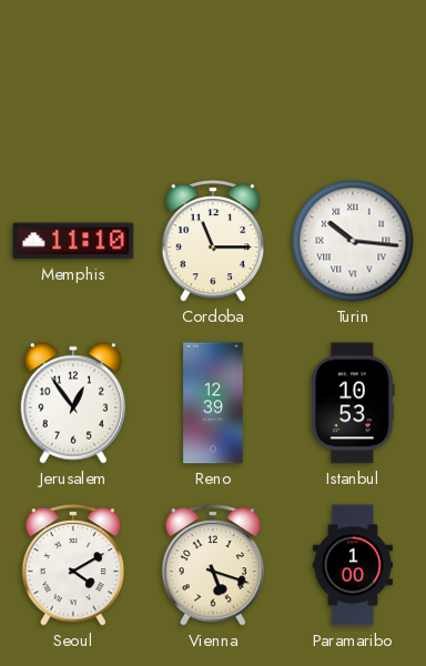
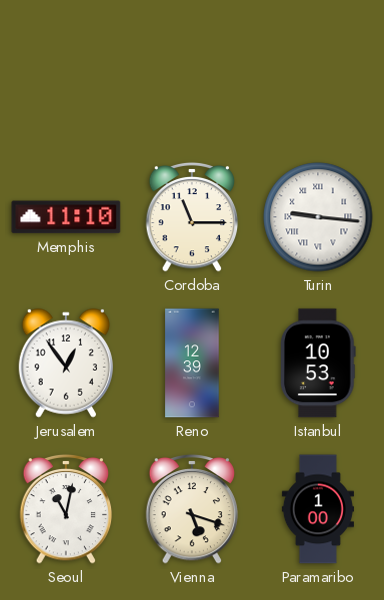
Turin: 10:16 -> 9:16
Seoul: 4:10 -> 11:02
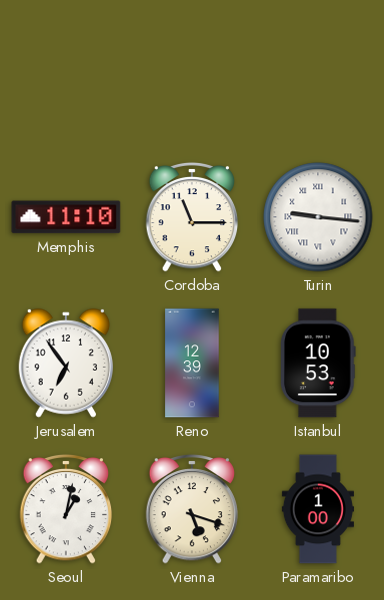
Jerusalem: 12:54 -> 6:54
Seoul: 11:02 -> 1:02
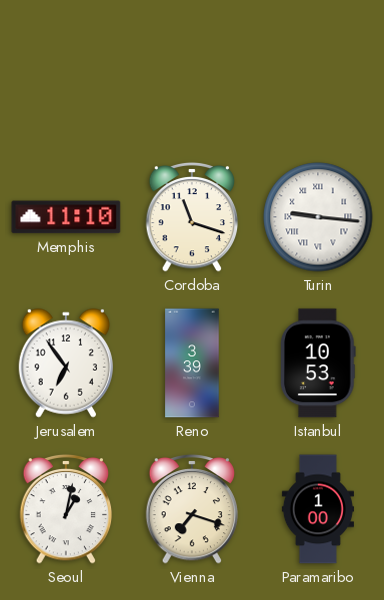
Cordoba: 11:15 -> 11:18
Reno: 12:39 -> 3:39
Vienna: 5:18 -> 7:18
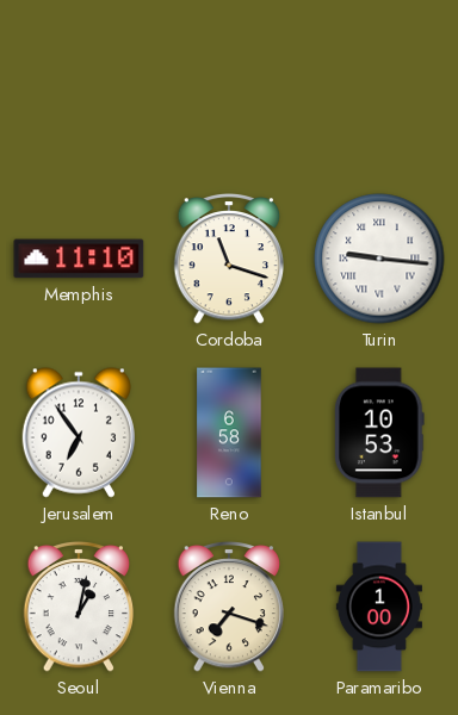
Reno: 3:39 -> 6:58
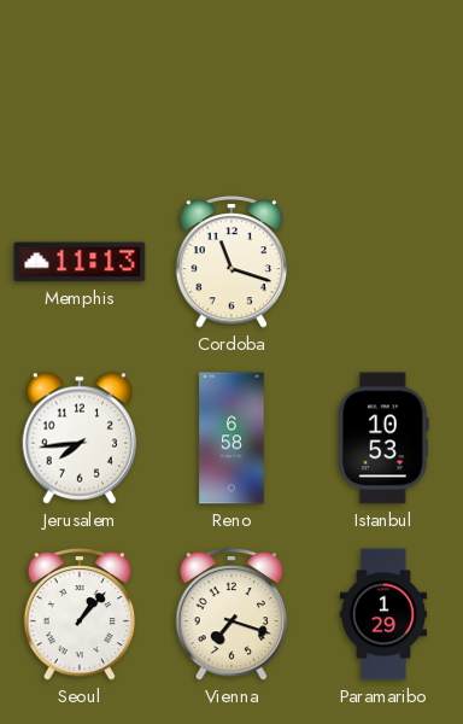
Memphis: 11:10 -> 11:13
Turin: 9:16 -> none
Jerusalem: 6:54 -> 7:44
Seoul: 1:02 -> 1:07
Paramaribo: 1:00 -> 1:29
